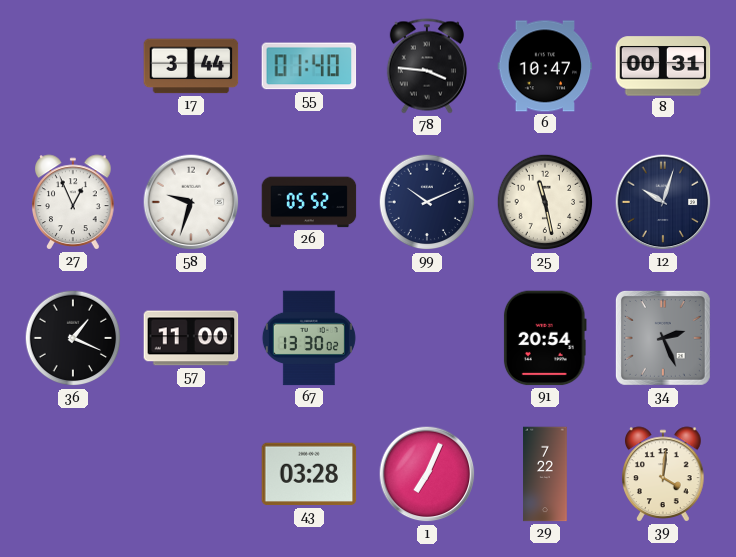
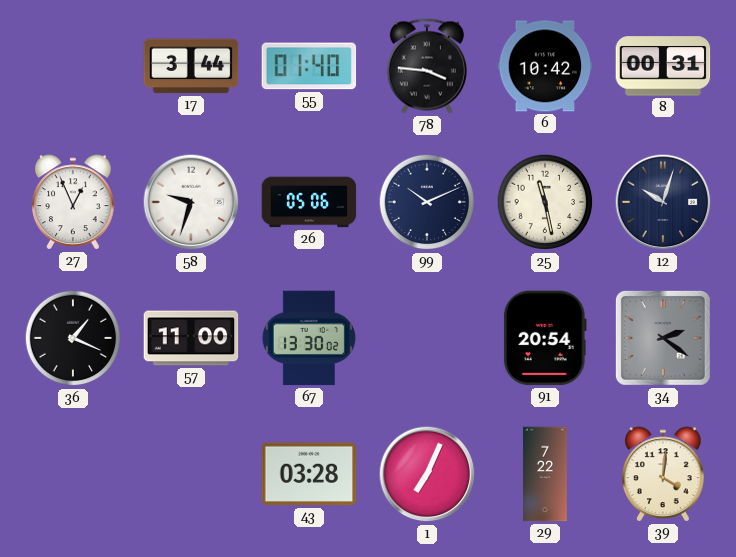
6: 10:47 -> 10:42
26: 05:52 -> 05:06
34: 2:26 -> 2:21
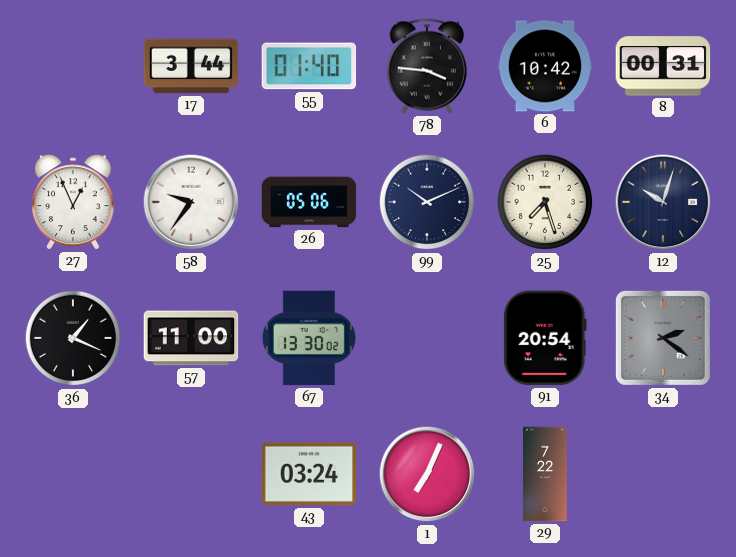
58: 9:33 -> 9:36
25: 11:28 -> 7:27
43: 03:28 -> 03:24
39: 4:01 -> none
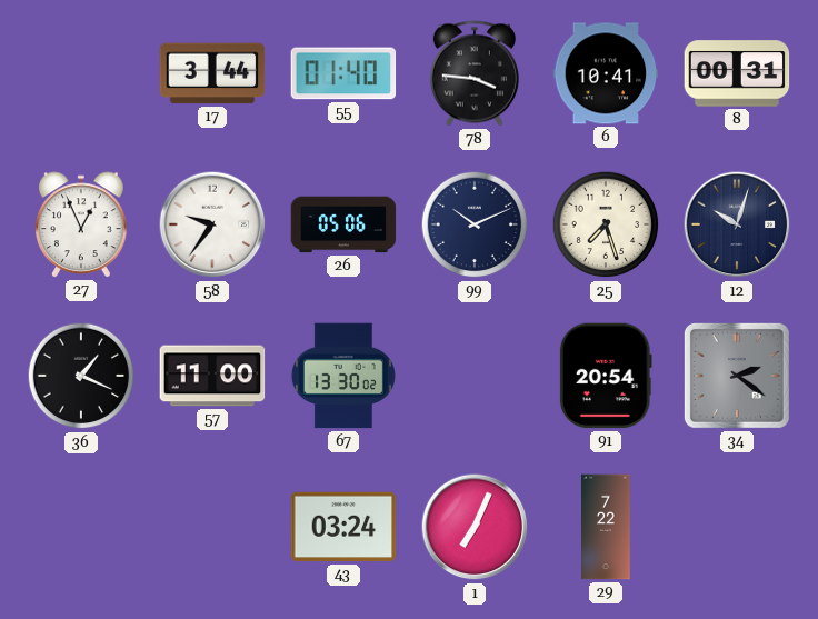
6: 10:42 -> 10:41
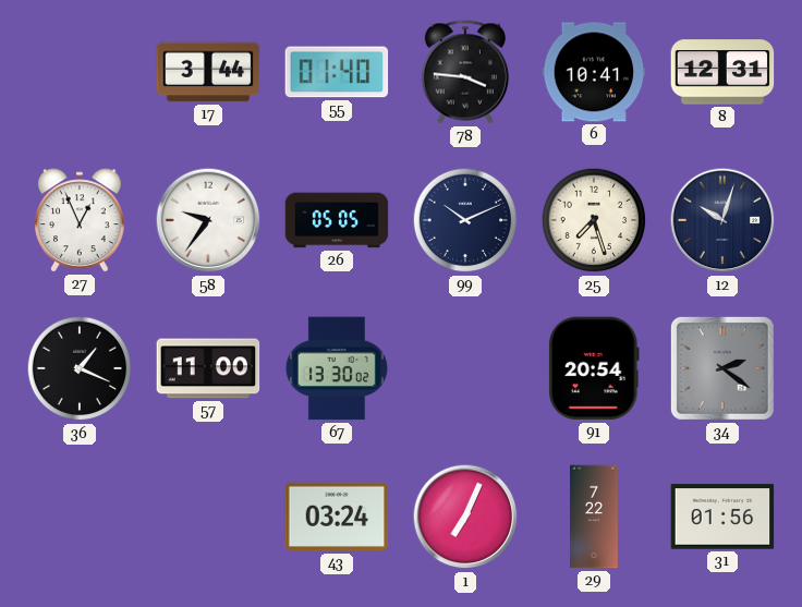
8: 00:31 -> 12:31
26: 05:06 -> 05:05
31: none -> 01:56
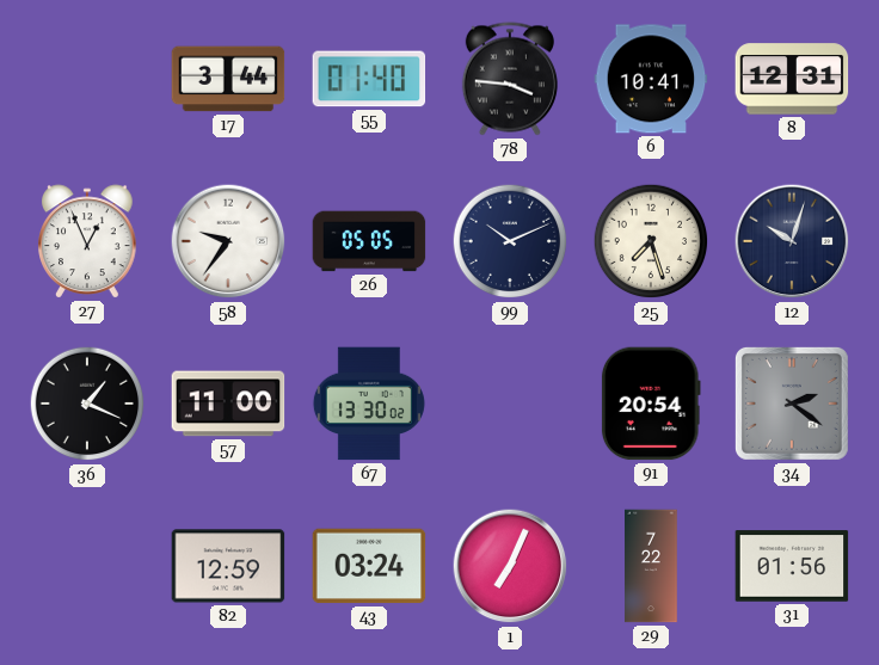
82: none -> 12:59
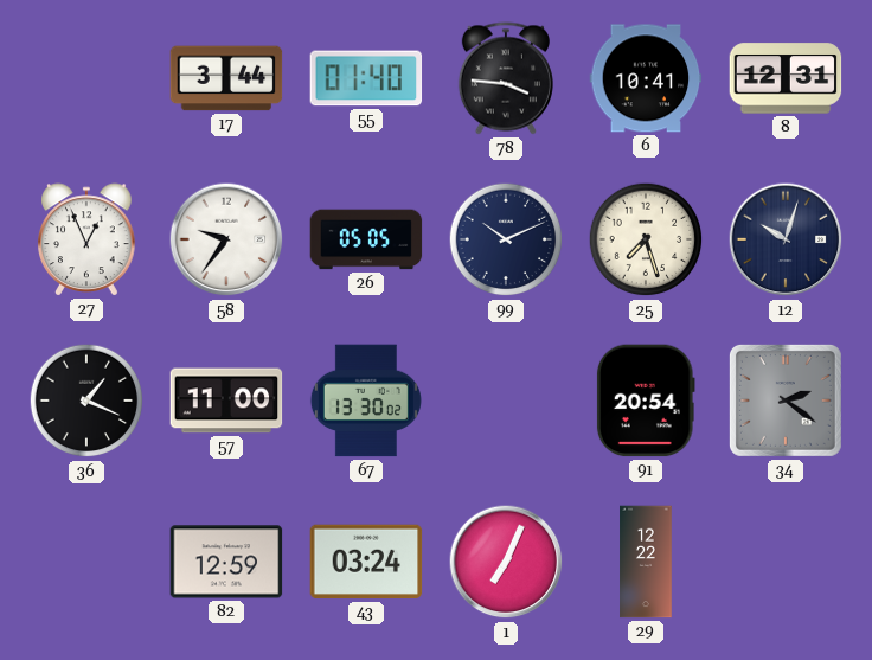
29: 7:22 -> 12:22
31: 01:56 -> none
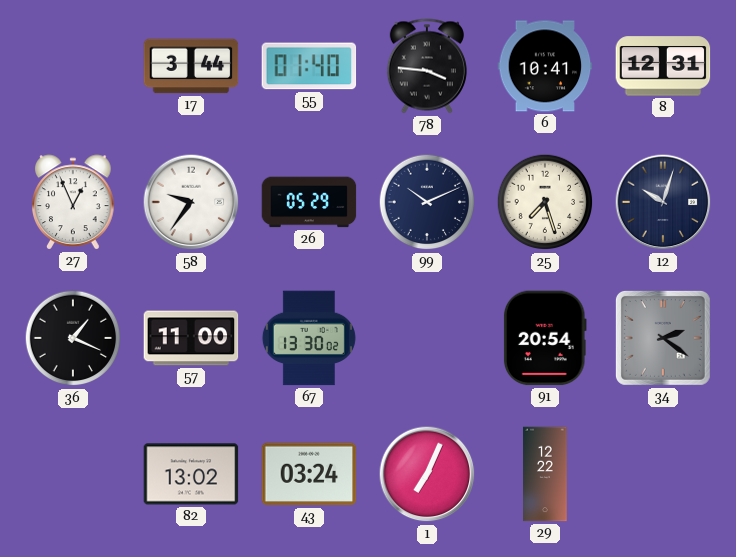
26: 05:05 -> 05:29
82: 12:59 -> 13:02
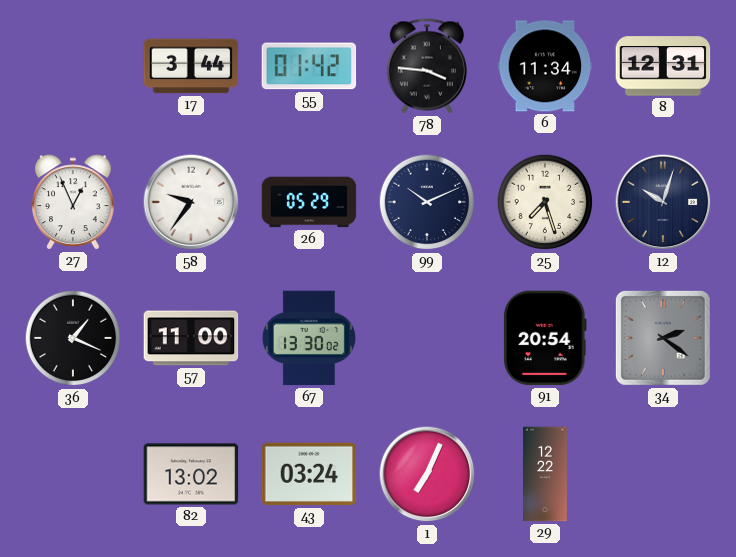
55: 01:40 -> 01:42
6: 10:41 -> 11:34
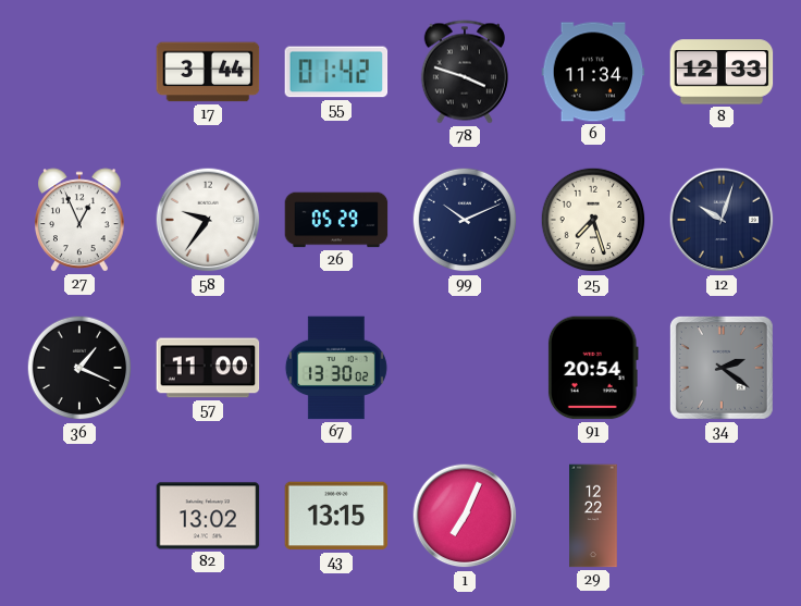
78: 3:46 -> 3:48
8: 12:31 -> 12:33
43: 03:24 -> 13:15
